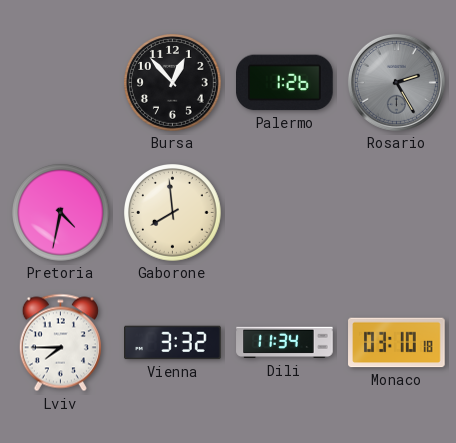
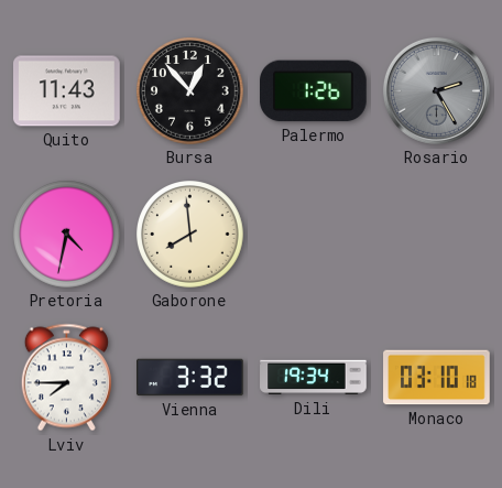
Quito: none -> 11:43
Dili: 11:34 -> 19:34
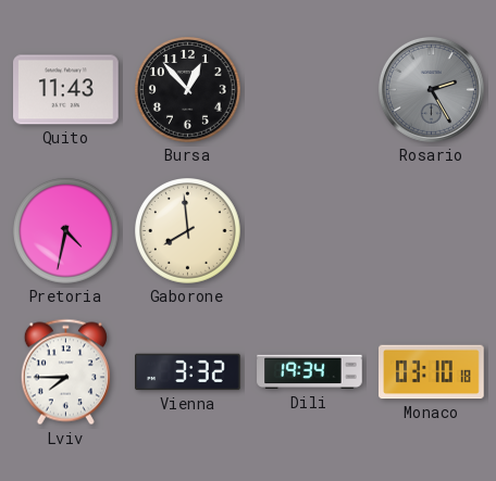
Palermo: 1:26 -> none
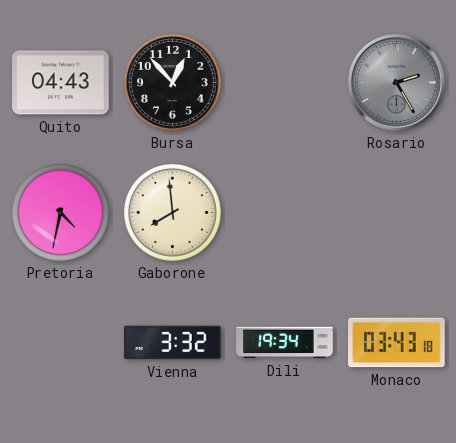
Quito: 11:43 -> 04:43
Lviv: 7:45 -> none
Monaco: 03:10 -> 03:43
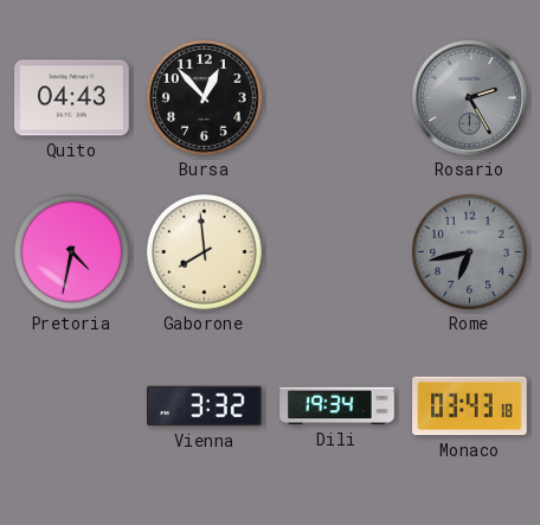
Rome: none -> 6:43
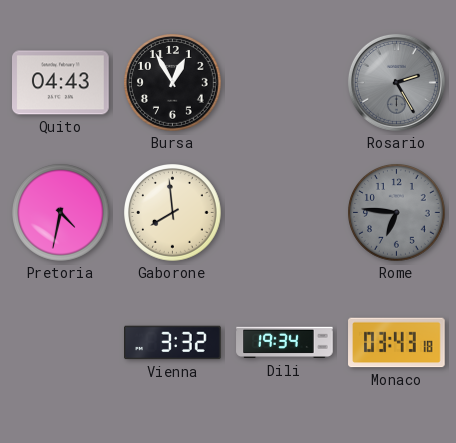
Bursa: 12:53 -> 12:55
Rome: 6:43 -> 6:46
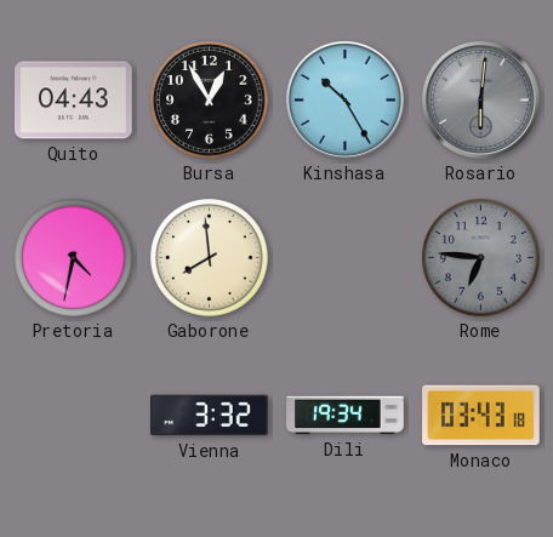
Kinshasa: none -> 10:25
Rosario: 2:25 -> 6:01
